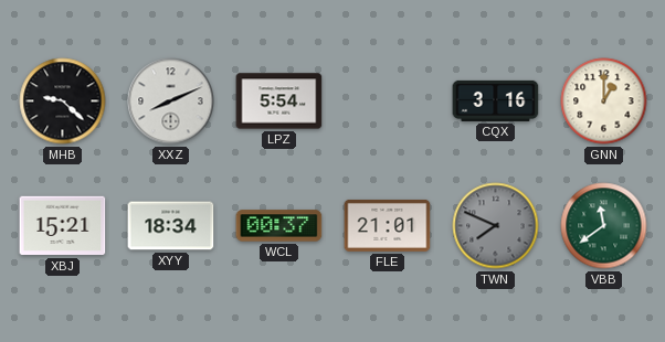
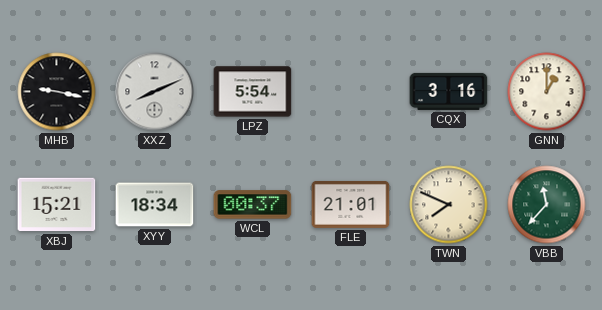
MHB: 9:22 -> 9:17
TWN dial: grey -> cream
VBB: 11:39 -> 11:37
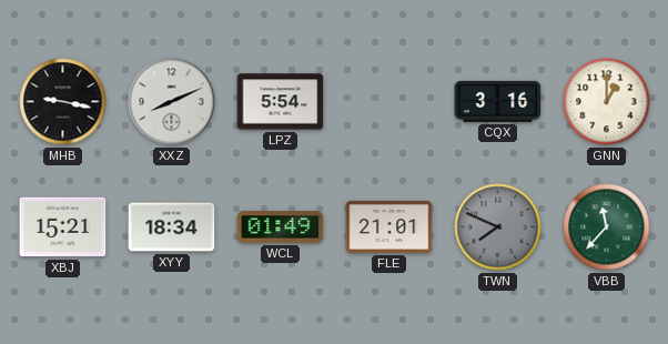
WCL: 00:37 -> 01:49
TWN dial: cream -> grey
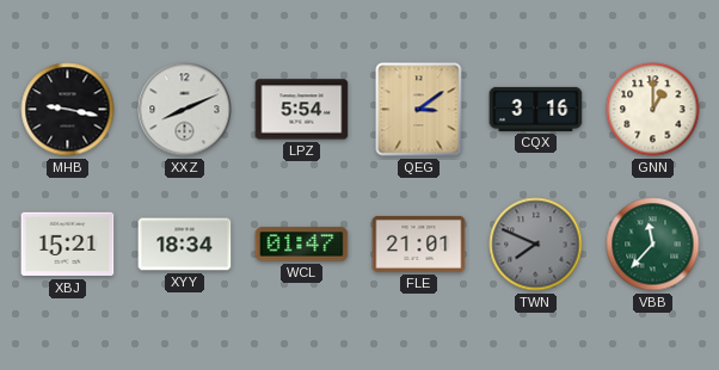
QEG: none -> 3:09
WCL: 01:49 -> 01:47
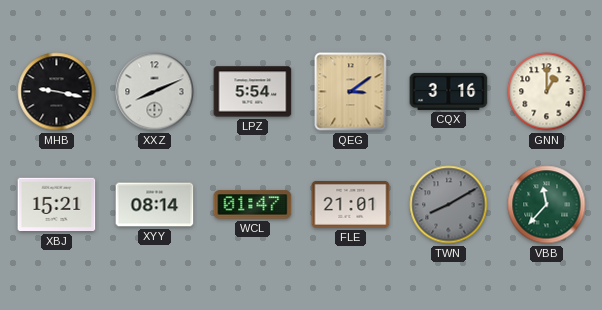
XYY: 18:34 -> 08:14
TWN: 7:49 -> 8:10
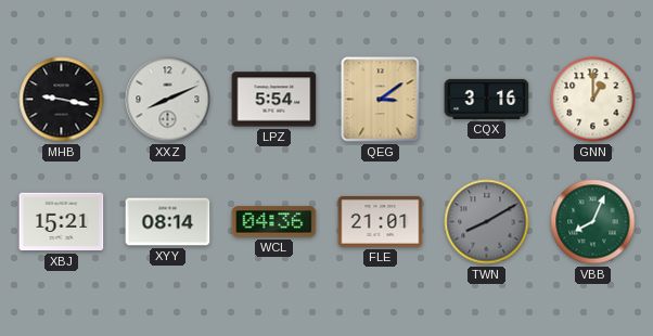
WCL: 01:47 -> 04:36
VBB: 11:37 -> 8:04
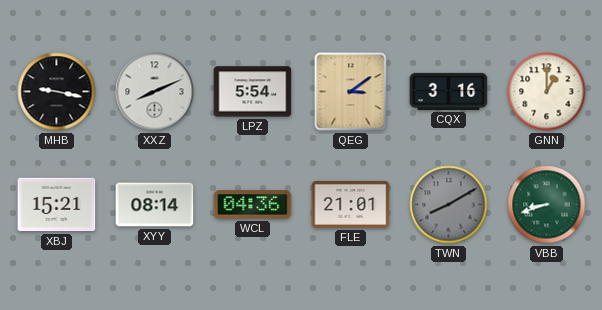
VBB: 8:04 -> 8:42
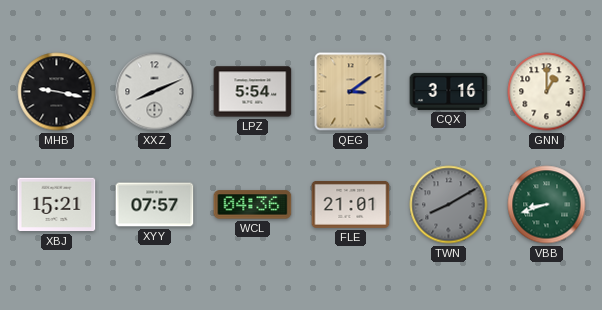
XYY: 08:14 -> 07:57
